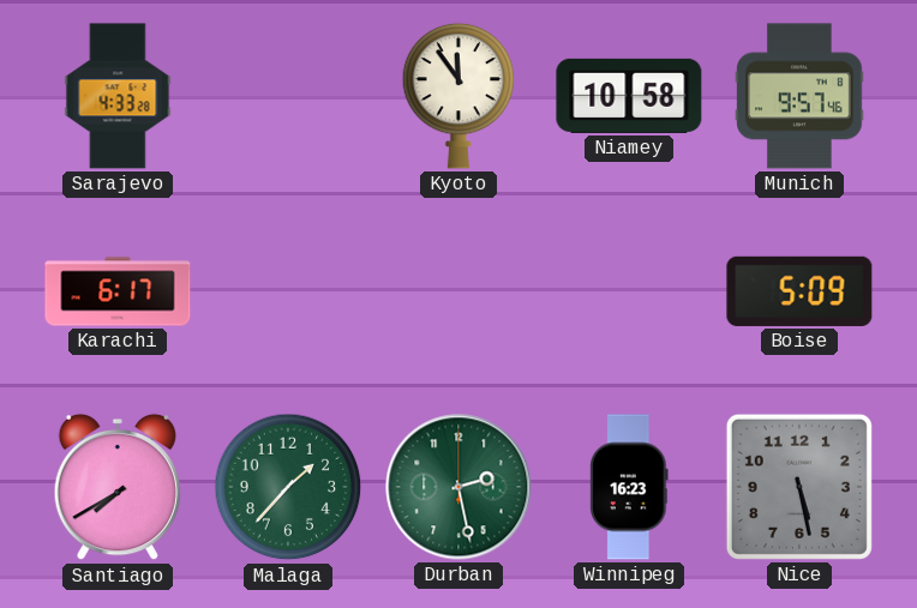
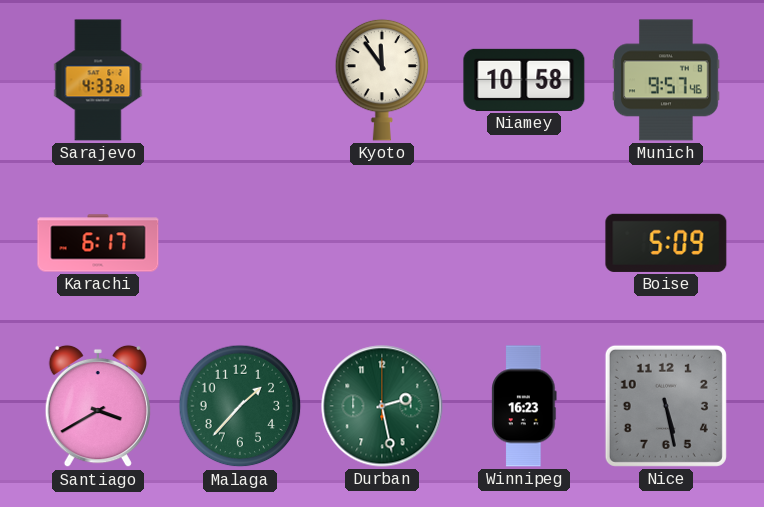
Santiago: 7:40 -> 3:40
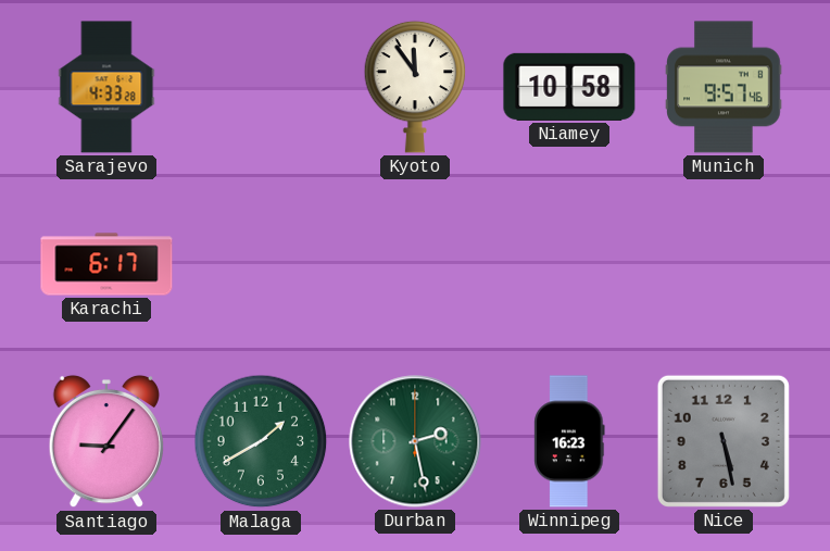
Boise: 5:09 -> none
Santiago: 3:40 -> 9:06
Malaga: 1:37 -> 1:40
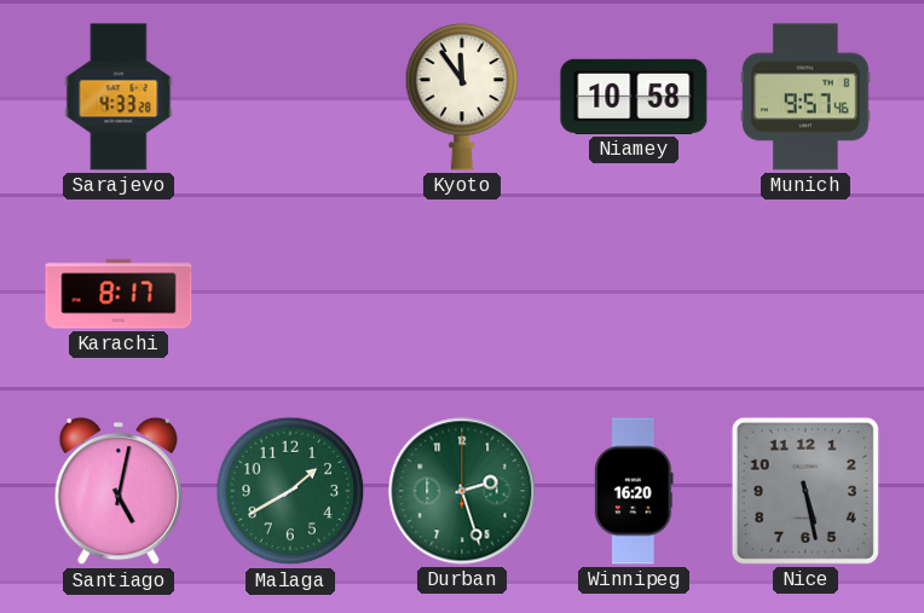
Karachi: 6:17 -> 8:17
Santiago: 9:06 -> 5:02
Durban: 2:28 -> 2:27
Winnipeg: 16:23 -> 16:20
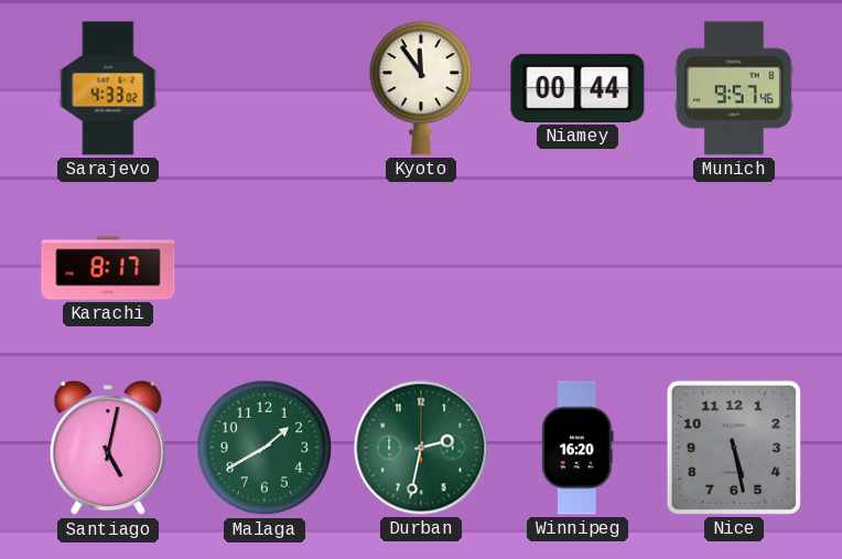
Sarajevo: 4:33:28 -> 4:33:02
Niamey: 10:58 -> 00:44
Durban: 2:27 -> 2:32
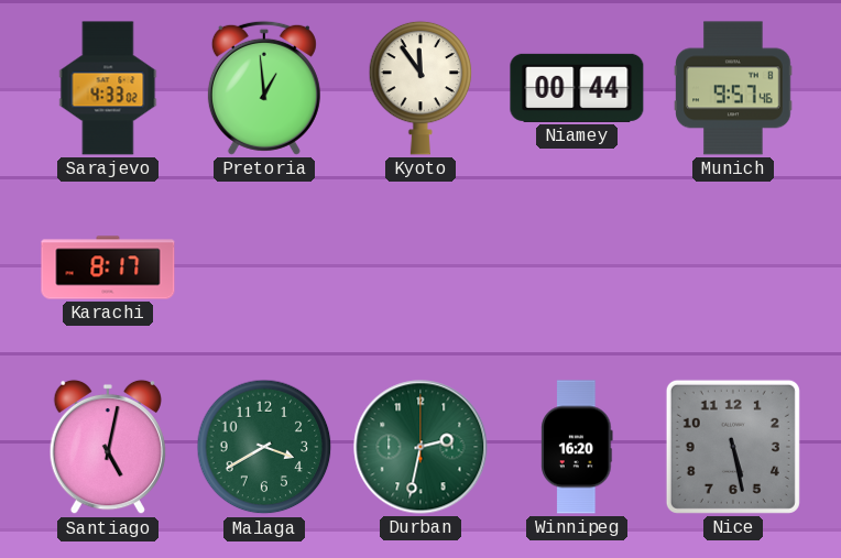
Pretoria: none -> 12:59
Malaga: 1:40 -> 3:40
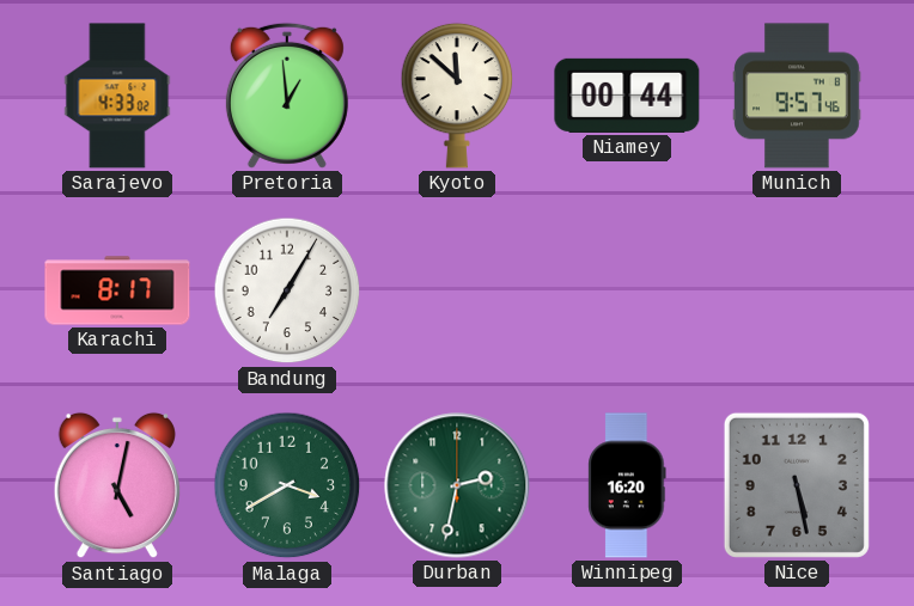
Kyoto: 11:54 -> 11:52
Bandung: none -> 7:05
